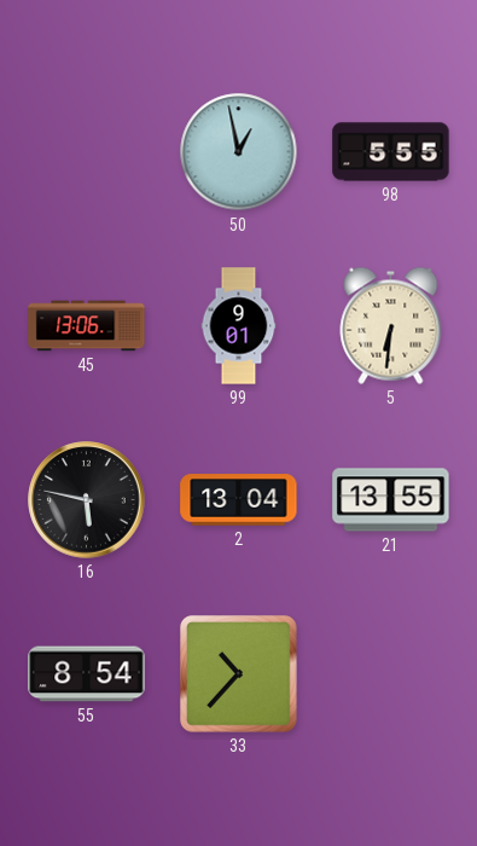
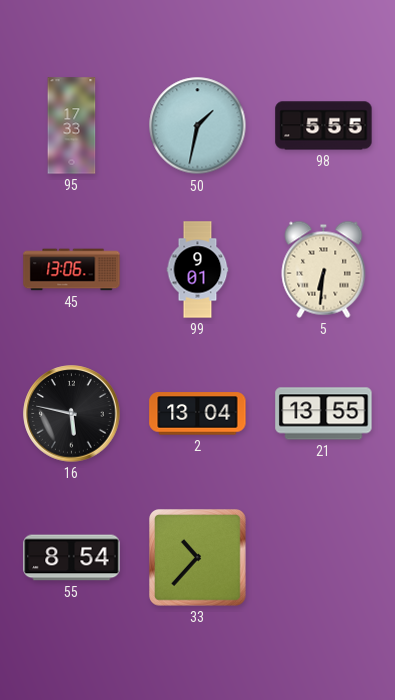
95: none -> 17:33
50: 12:58 -> 1:32
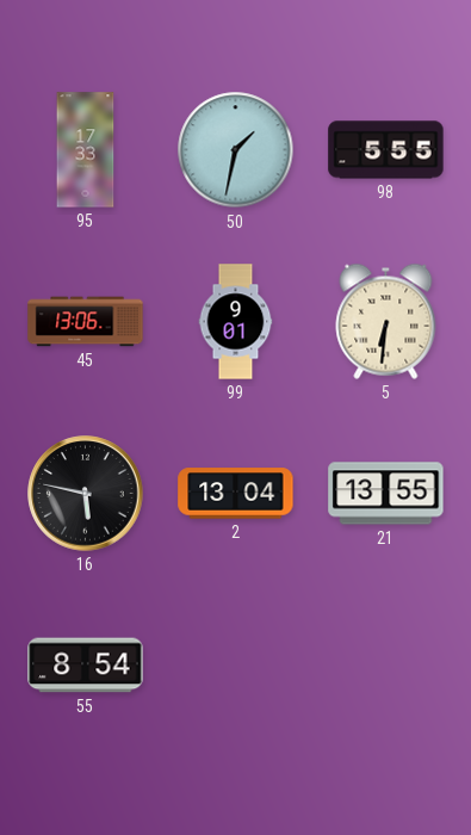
33: 10:37 -> none
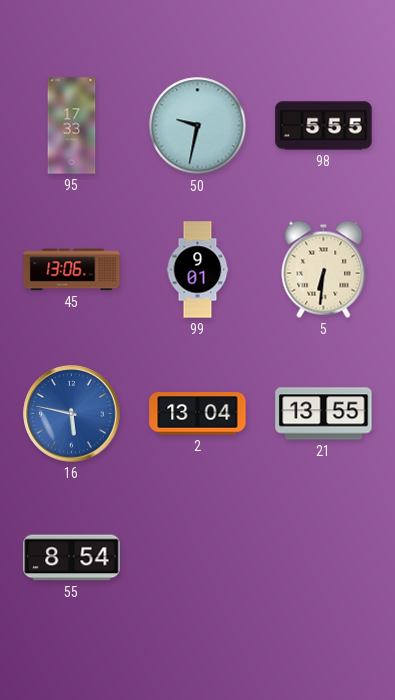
50: 1:32 -> 9:32
16 dial: black -> blue
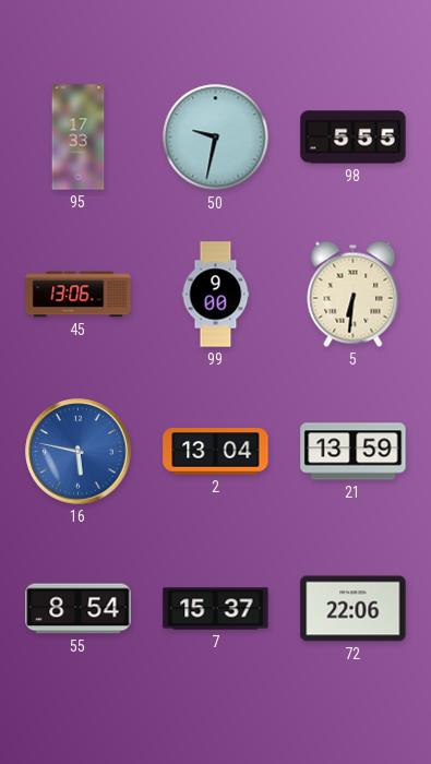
99: 9:01 -> 9:00
21: 13:55 -> 13:59
7: none -> 15:37
72: none -> 22:06
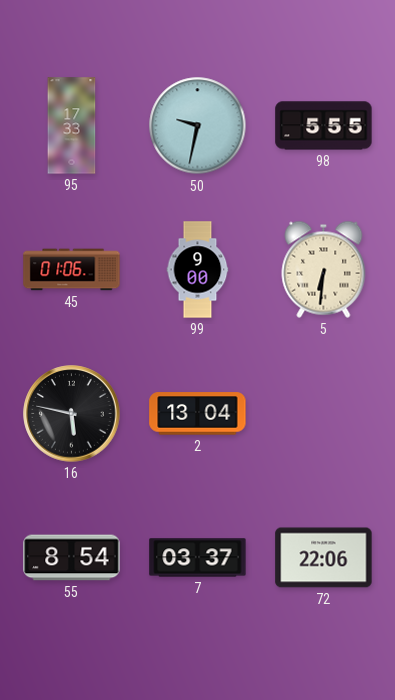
45: 13:06 -> 01:06
16 dial: blue -> black
21: 13:59 -> none
7: 15:37 -> 03:37
